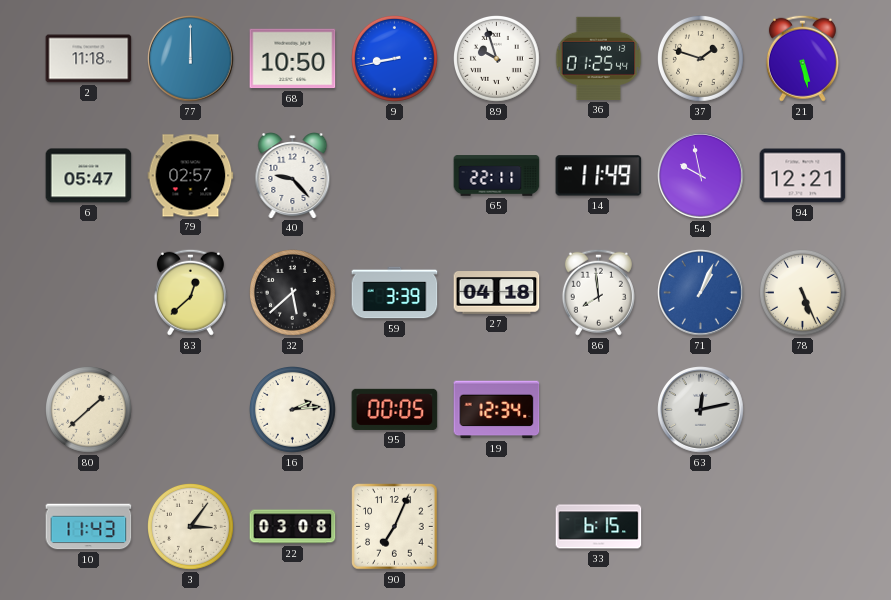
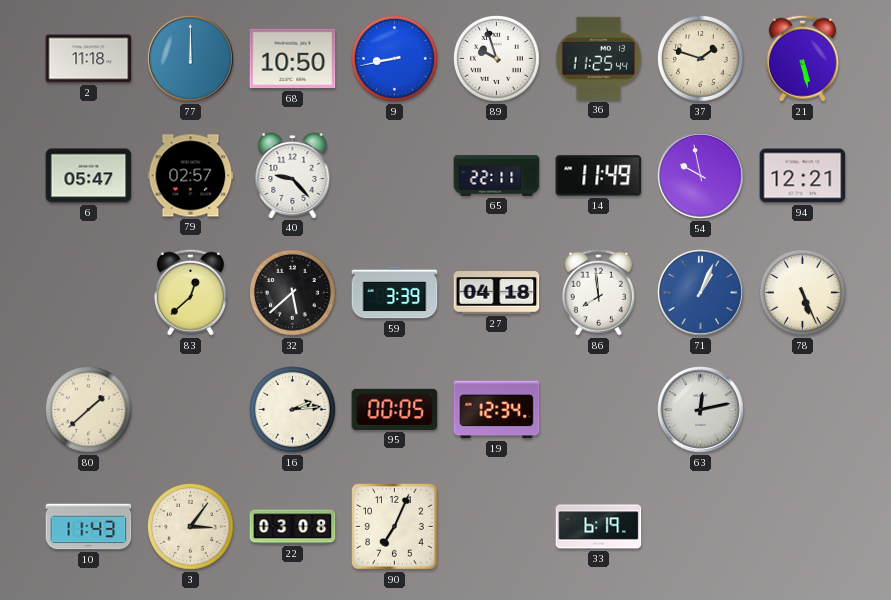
36: 01:25 -> 11:25
33: 6:15 -> 6:19
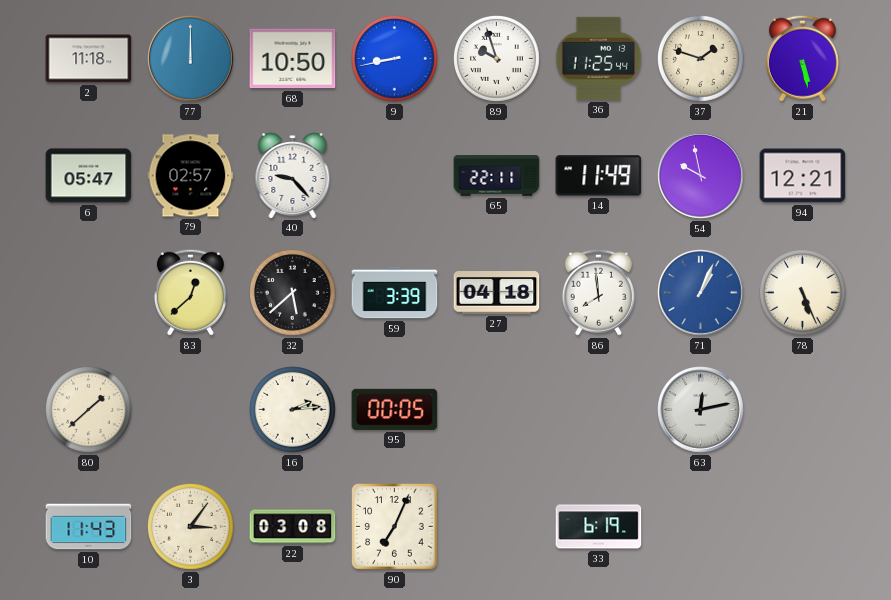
19: 12:34 -> none
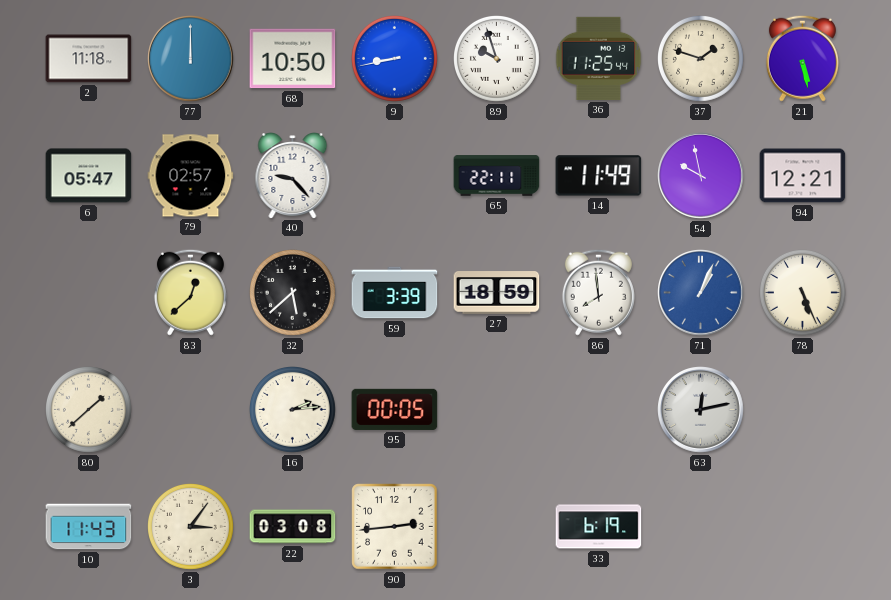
27: 04:18 -> 18:59
90: 7:04 -> 2:44
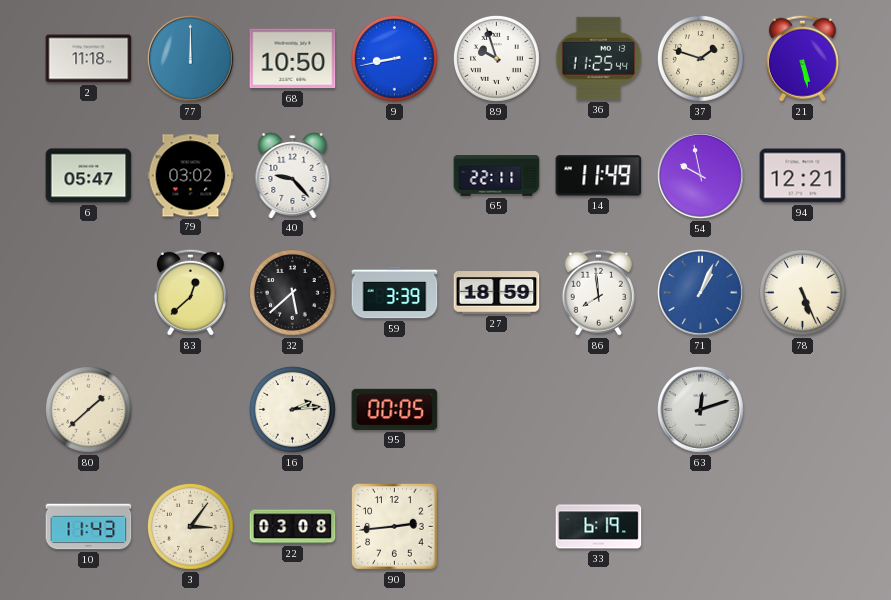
79: 02:57 -> 03:02
63: 12:13 -> 12:12
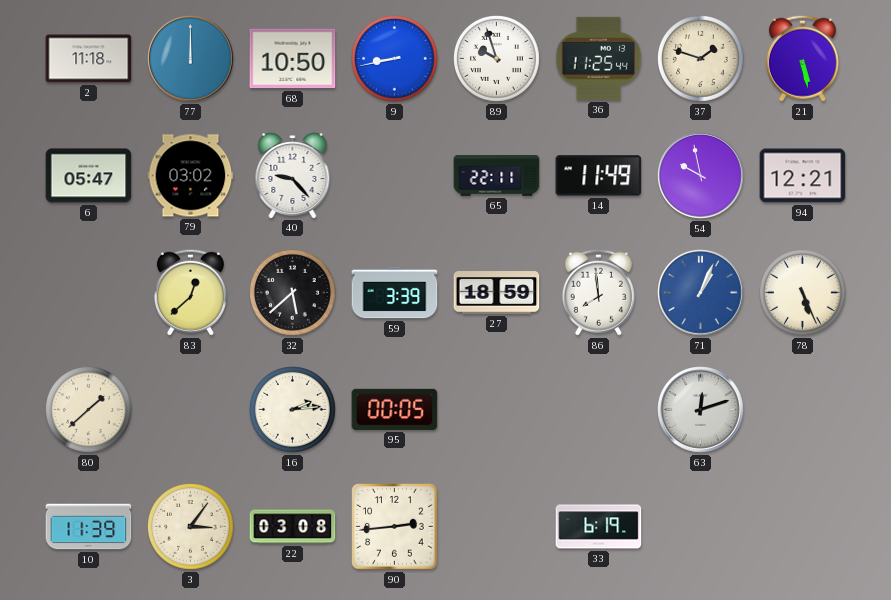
10: 11:43 -> 11:39
